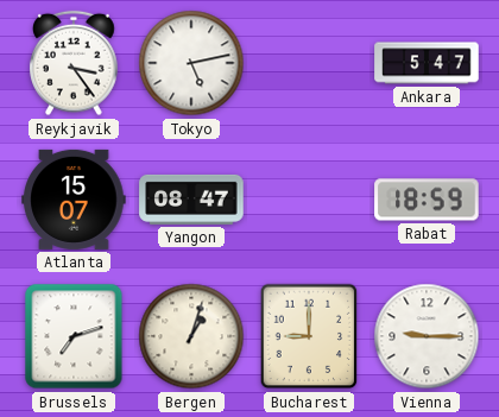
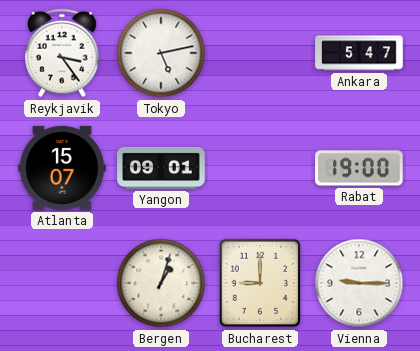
Yangon: 08:47 -> 09:01
Rabat: 18:59 -> 19:00
Brussels: 7:12 -> none
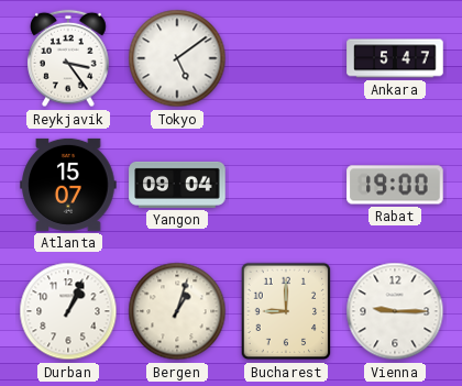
Tokyo: 5:13 -> 5:09
Yangon: 09:01 -> 09:04
Durban: none -> 1:04
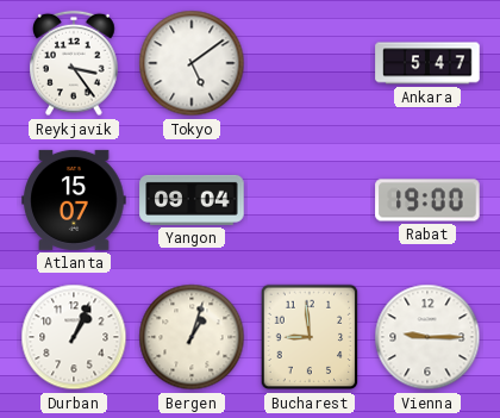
Bucharest: 9:00 -> 8:59
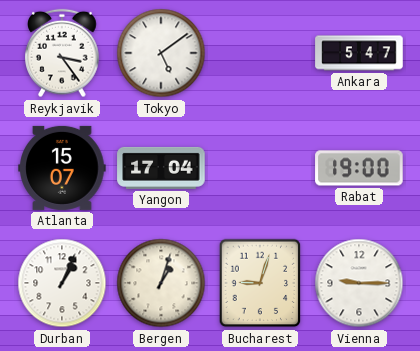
Yangon: 09:04 -> 17:04
Bucharest: 8:59 -> 9:03
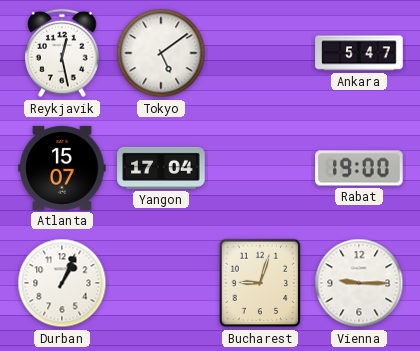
Reykjavik: 3:24 -> 12:28
Bergen: 1:03 -> none
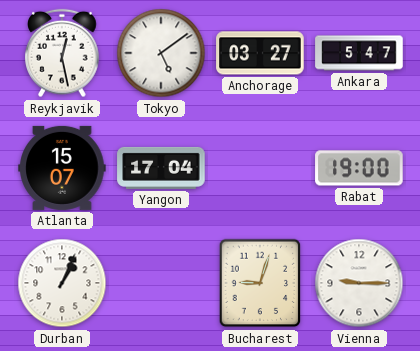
Anchorage: none -> 03:27
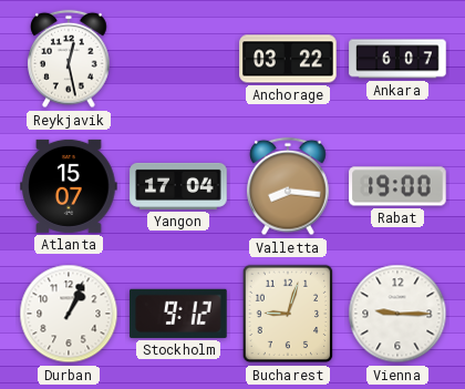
Tokyo: 5:09 -> none
Anchorage: 03:27 -> 03:22
Ankara: 5:47 -> 6:07
Valletta: none -> 8:16
Stockholm: none -> 9:12
